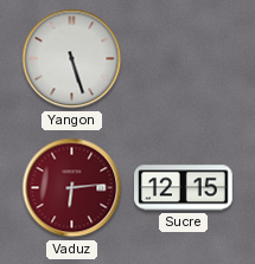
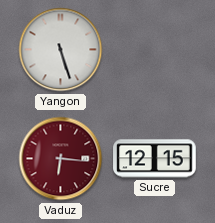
Vaduz: 6:14 -> 6:16
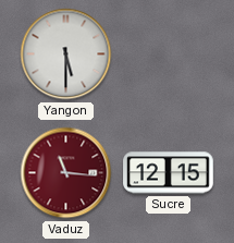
Yangon: 5:27 -> 5:30
Vaduz: 6:16 -> 11:16
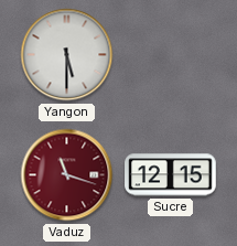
Vaduz: 11:16 -> 11:18
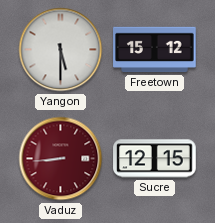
Freetown: none -> 15:12
Vaduz: 11:18 -> 8:44
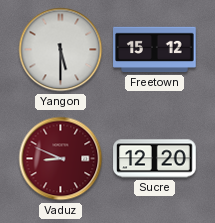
Vaduz: 8:44 -> 8:49
Sucre: 12:15 -> 12:20
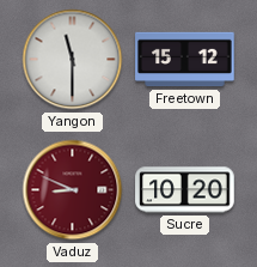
Yangon: 5:30 -> 11:30
Sucre: 12:20 -> 10:20
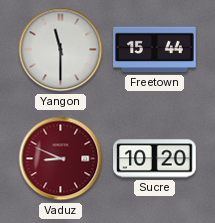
Freetown: 15:12 -> 15:44
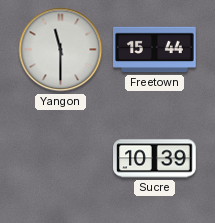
Vaduz: 8:49 -> none
Sucre: 10:20 -> 10:39
